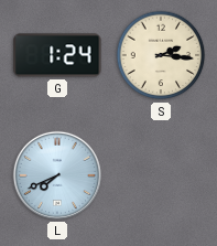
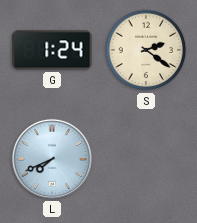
S: 2:16 -> 2:21
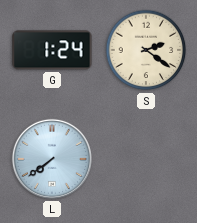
L: 7:41 -> 7:39
